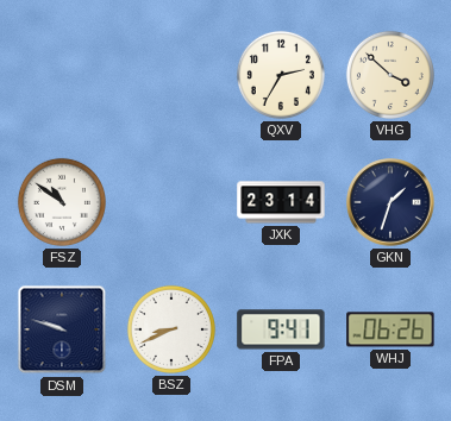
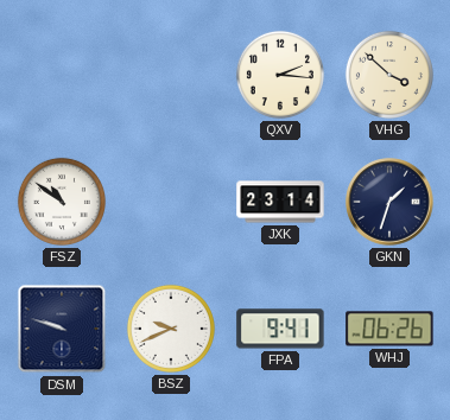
QXV: 2:35 -> 2:16
BSZ: 8:41 -> 9:41
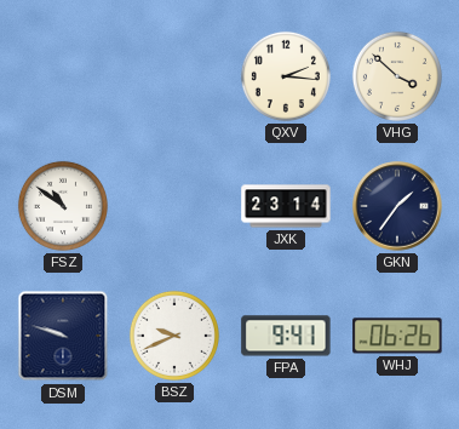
GKN: 1:33 -> 1:36
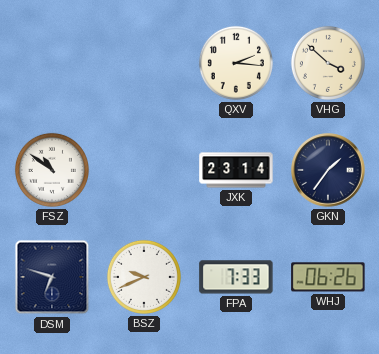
DSM: 9:48 -> 6:48
FPA: 9:41 -> 7:33
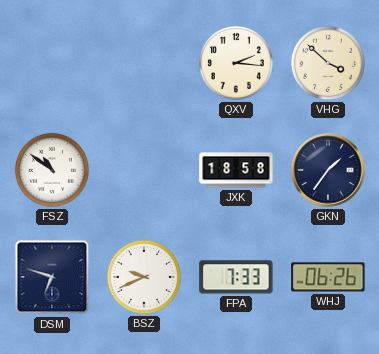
JXK: 23:14 -> 18:58
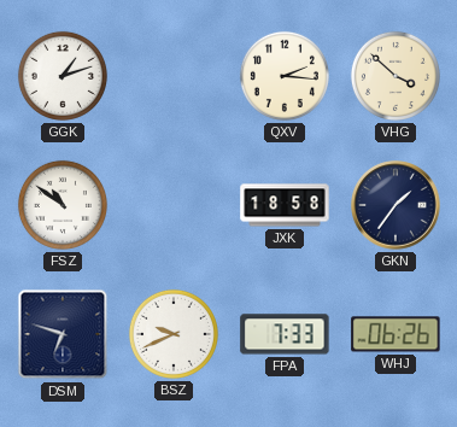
GGK: none -> 1:12
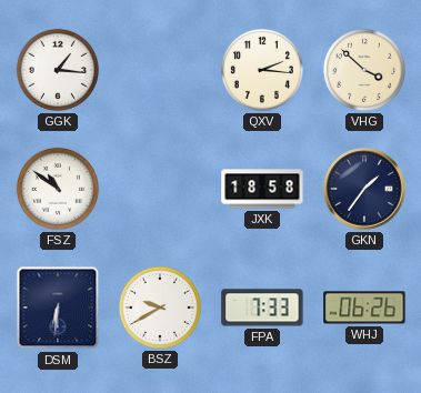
GGK: 1:12 -> 1:16
DSM: 6:48 -> 6:31
BSZ: 9:41 -> 9:40
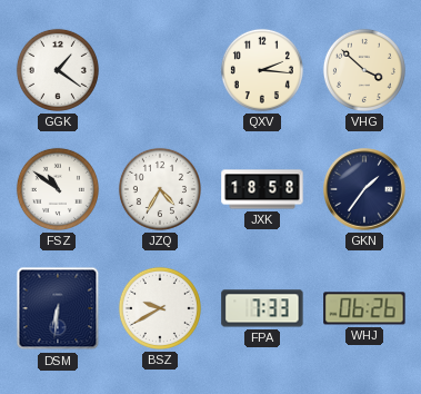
GGK: 1:16 -> 1:21
JZQ: none -> 4:35
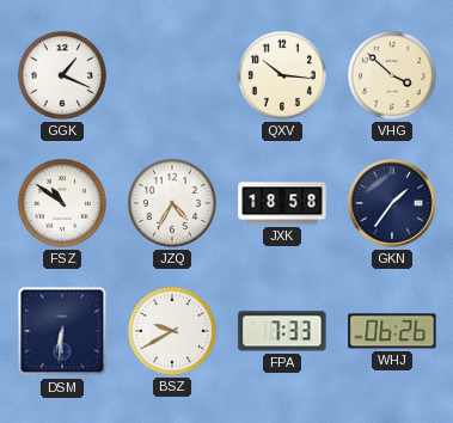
GGK: 1:21 -> 1:19
QXV: 2:16 -> 10:16
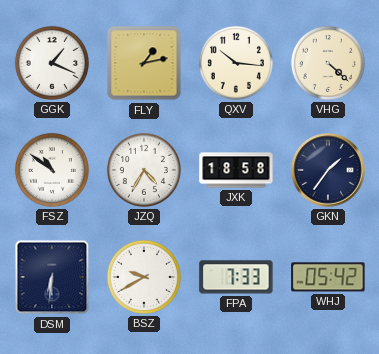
FLY: none -> 1:13
VHG: 3:52 -> 4:22
WHJ: 06:26 -> 05:42
